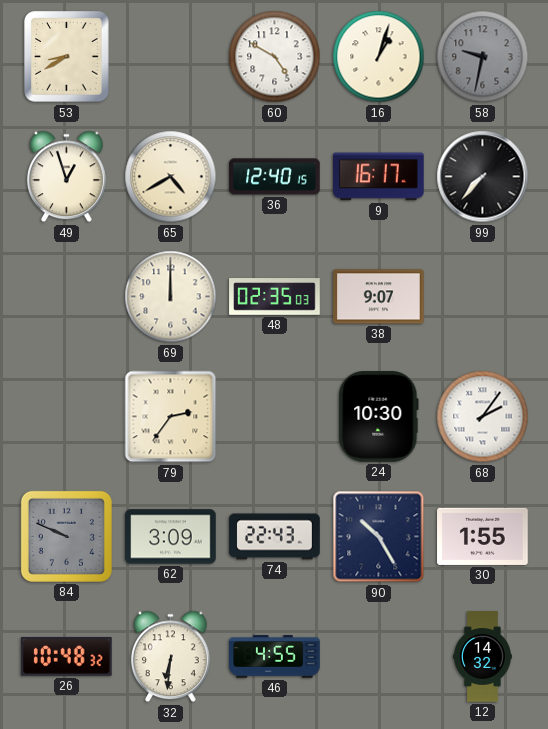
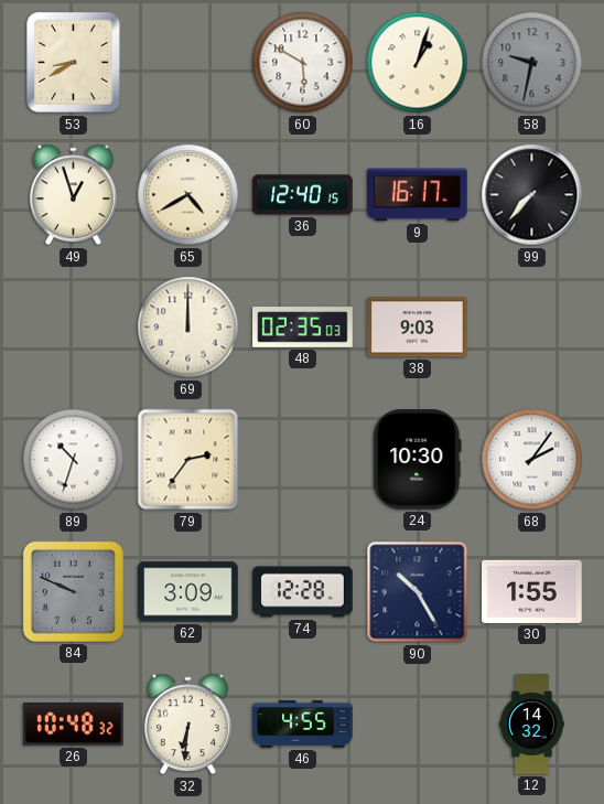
60: 4:50 -> 5:50
38: 9:07 -> 9:03
89: none -> 10:33
74: 22:43 -> 12:28
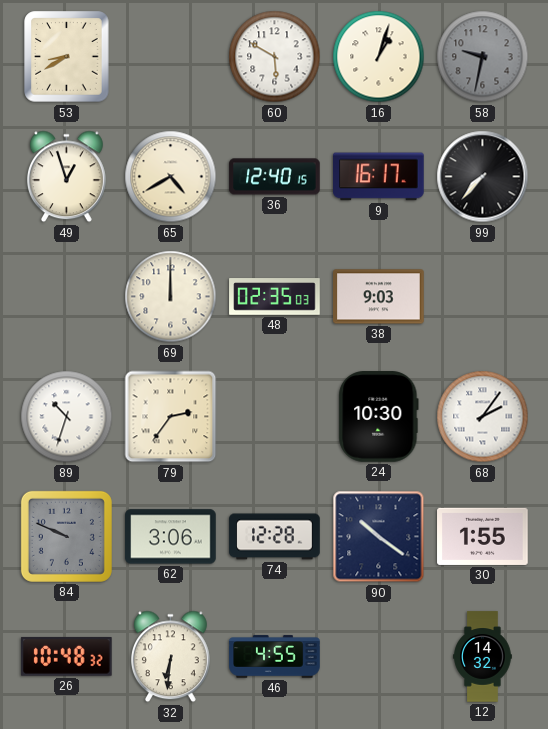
62: 3:09 -> 3:06
90: 10:25 -> 10:21
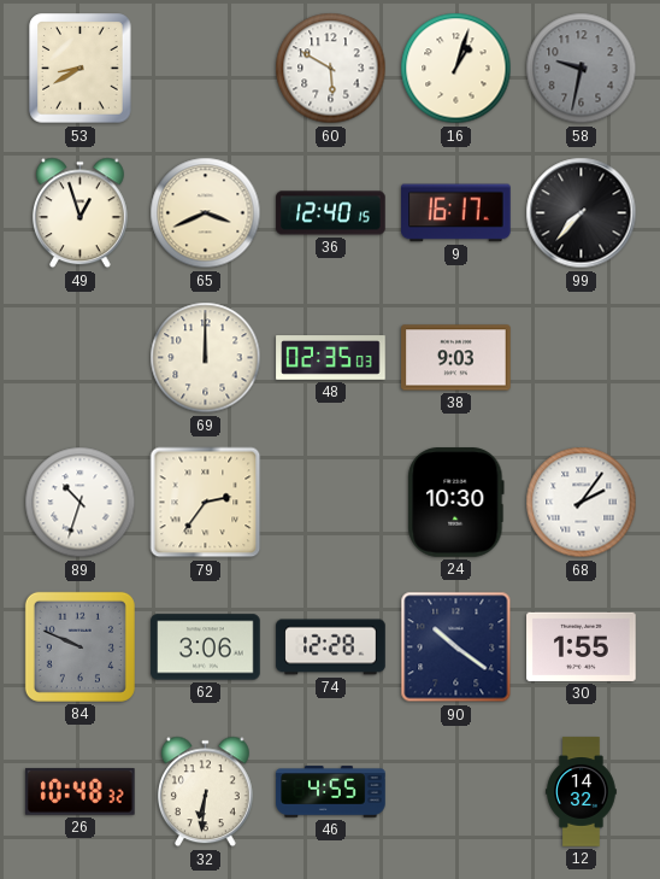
65: 4:40 -> 3:41
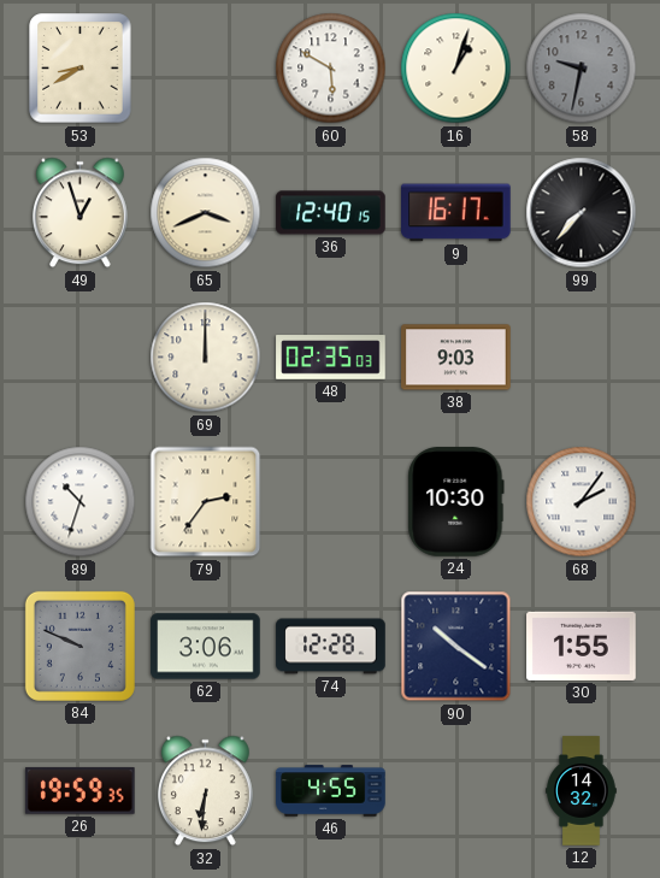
26: 10:48 -> 19:59
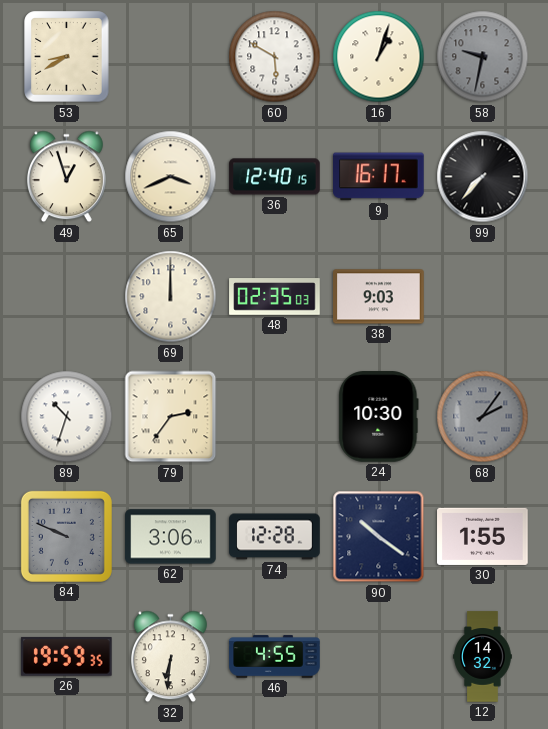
68 dial: white -> grey
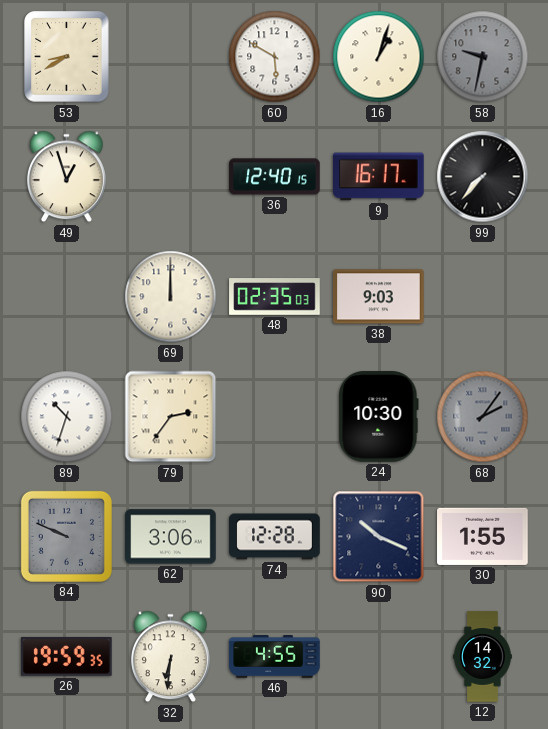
65: 3:41 -> none
90: 10:21 -> 10:19
